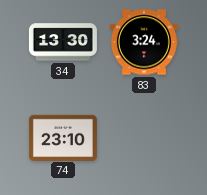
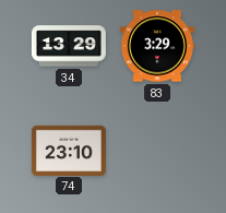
34: 13:30 -> 13:29
83: 3:24 -> 3:29
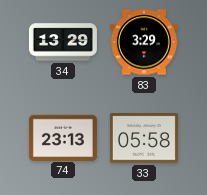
74: 23:10 -> 23:13
33: none -> 05:58
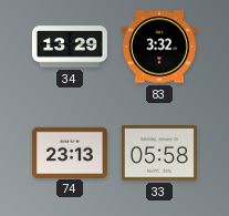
83: 3:29 -> 3:32
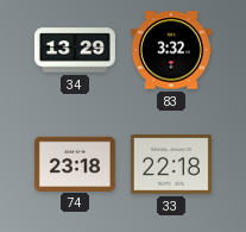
74: 23:13 -> 23:18
33: 05:58 -> 22:18
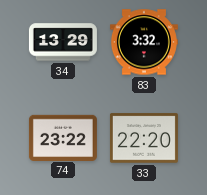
74: 23:18 -> 23:22
33: 22:18 -> 22:20
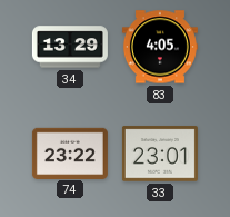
83: 3:32 -> 4:05
33: 22:20 -> 23:01
